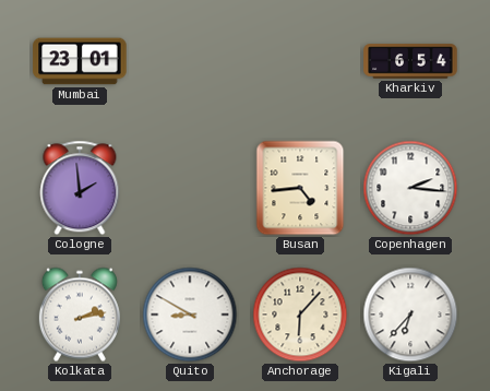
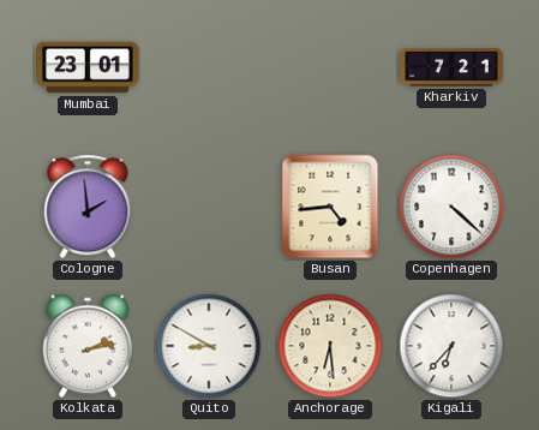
Kharkiv: 6:54 -> 7:21
Copenhagen: 2:16 -> 4:22
Anchorage: 6:07 -> 6:29
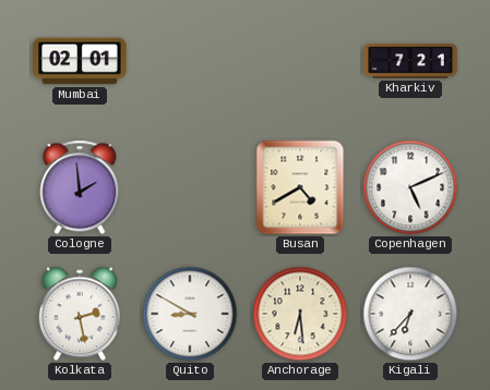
Mumbai: 23:01 -> 02:01
Busan: 4:44 -> 4:40
Copenhagen: 4:22 -> 5:11
Kolkata: 2:13 -> 2:28
